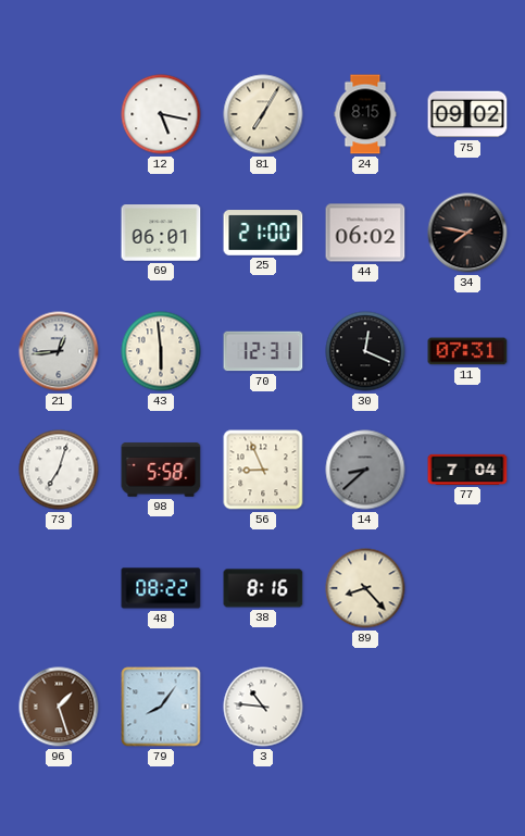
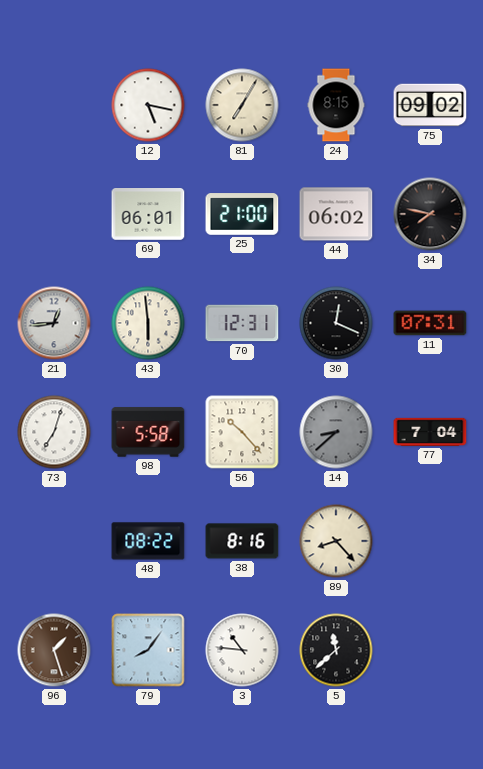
56: 8:56 -> 10:23
5: none -> 11:38
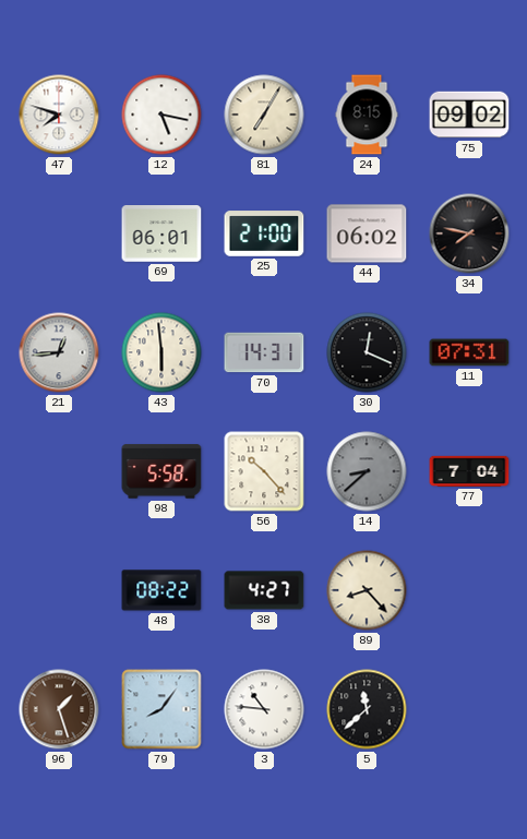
47: none -> 7:48
70: 12:31 -> 14:31
73: 7:03 -> none
38: 8:16 -> 4:27
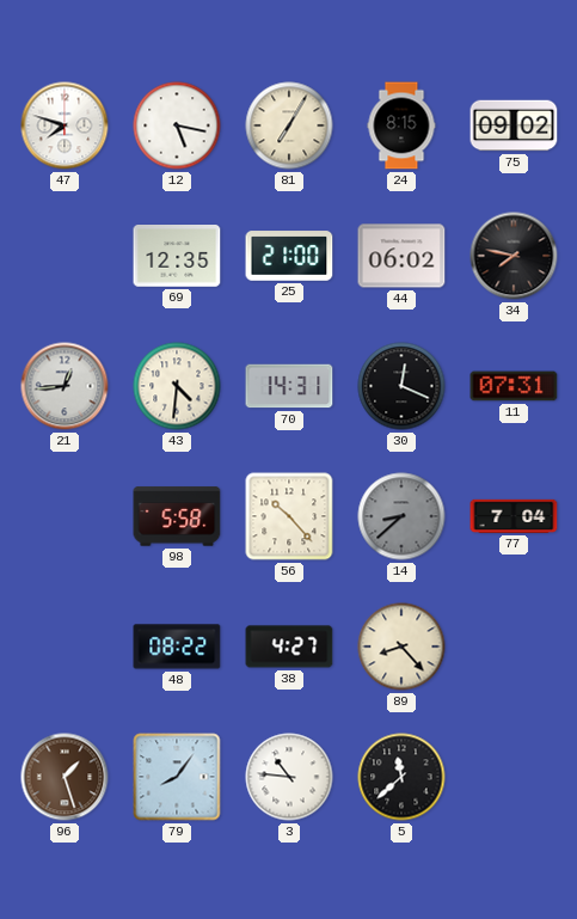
69: 06:01 -> 12:35
43: 5:59 -> 4:31
